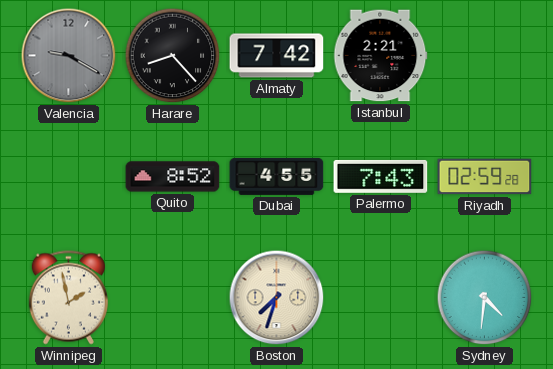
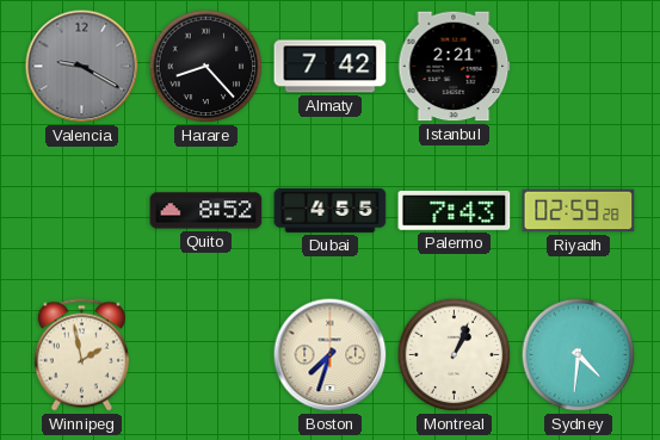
Montreal: none -> 1:04
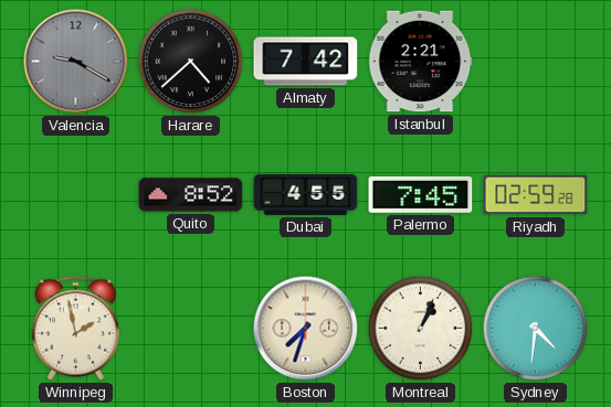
Harare: 8:23 -> 4:38
Palermo: 7:43 -> 7:45
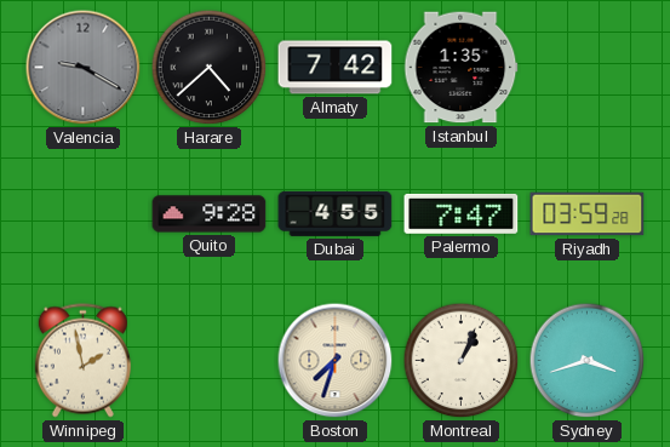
Istanbul: 2:21 -> 1:35
Quito: 8:52 -> 9:28
Palermo: 7:45 -> 7:47
Riyadh: 02:59 -> 03:59
Sydney: 4:31 -> 3:42
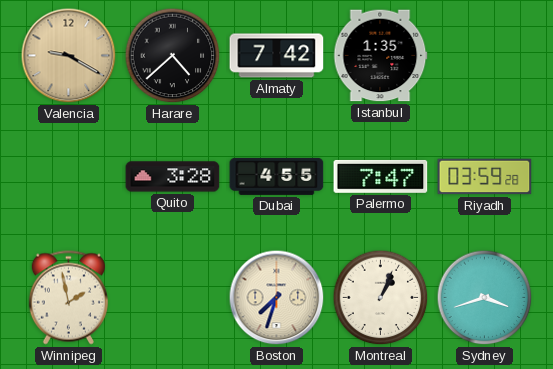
Valencia dial: grey -> champagne
Quito: 9:28 -> 3:28
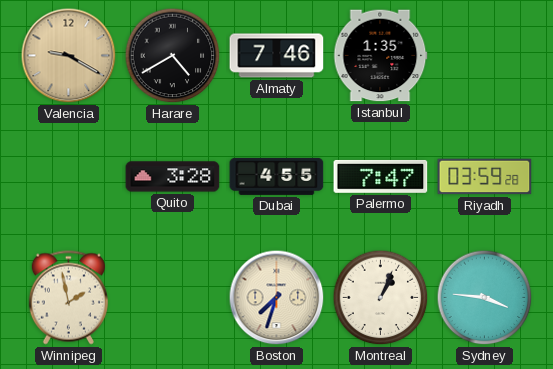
Harare: 4:38 -> 4:40
Almaty: 7:42 -> 7:46
Sydney: 3:42 -> 3:46
